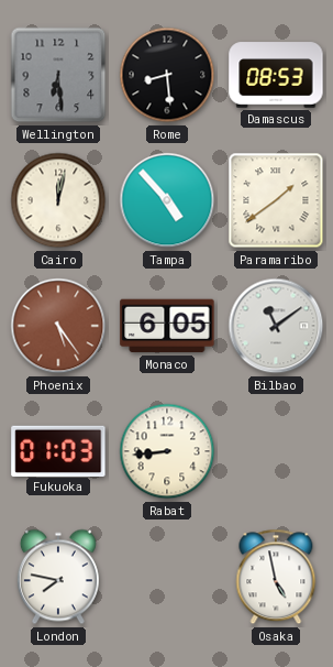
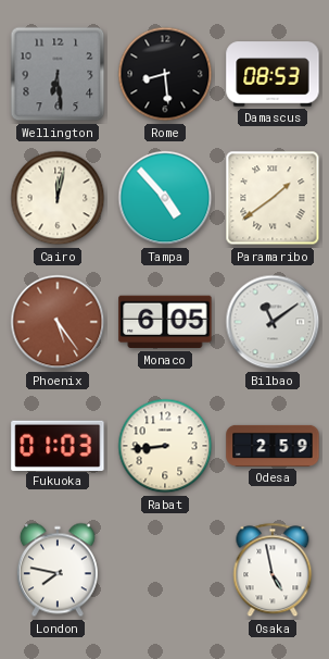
Odesa: none -> 2:59
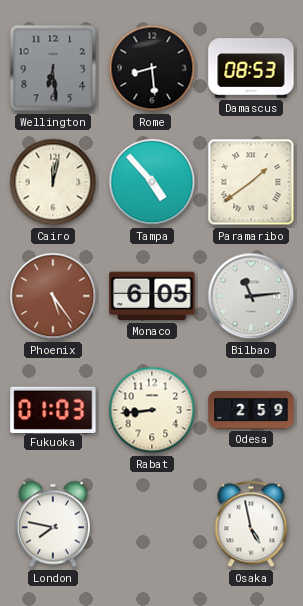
Bilbao: 11:09 -> 11:14
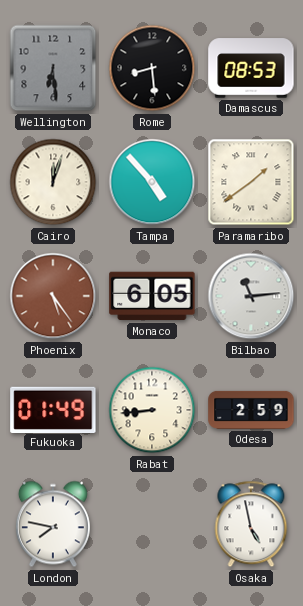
Cairo: 12:02 -> 12:03
Fukuoka: 01:03 -> 01:49
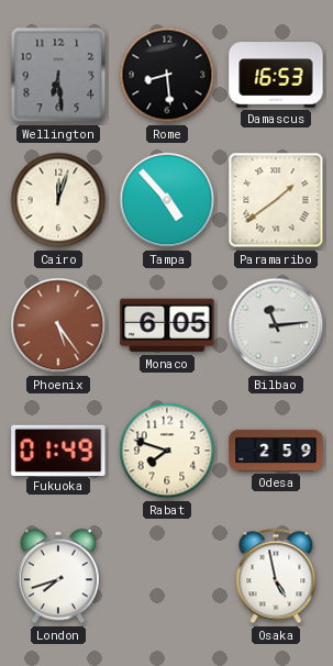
Damascus: 08:53 -> 16:53
Rabat: 8:44 -> 7:48
London: 7:47 -> 7:42
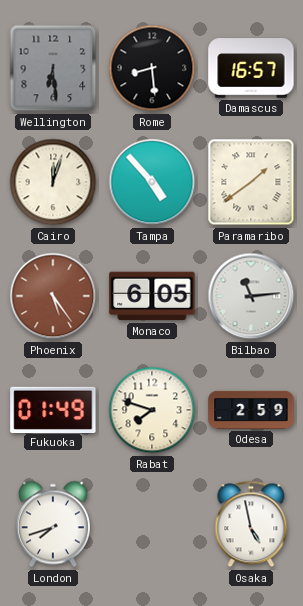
Damascus: 16:53 -> 16:57
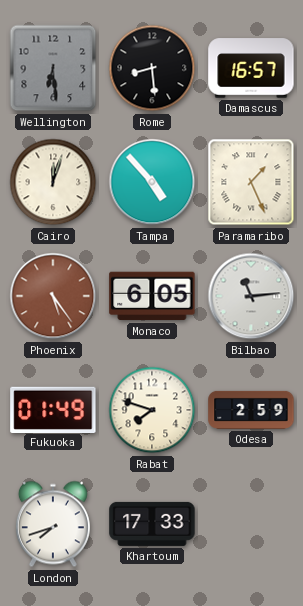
Paramaribo: 1:39 -> 1:26
Khartoum: none -> 17:33
Osaka: 4:58 -> none
